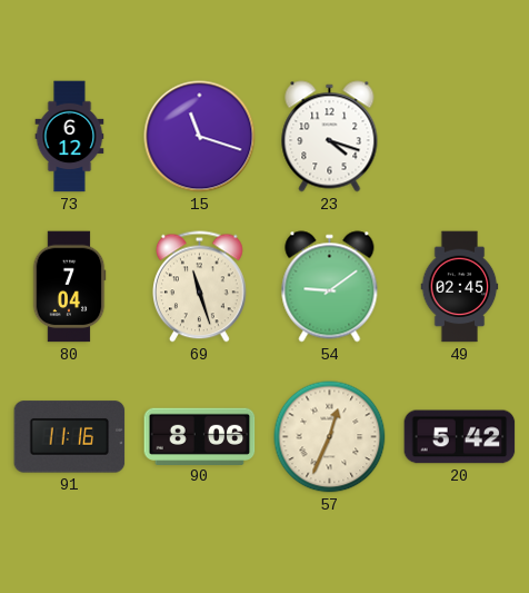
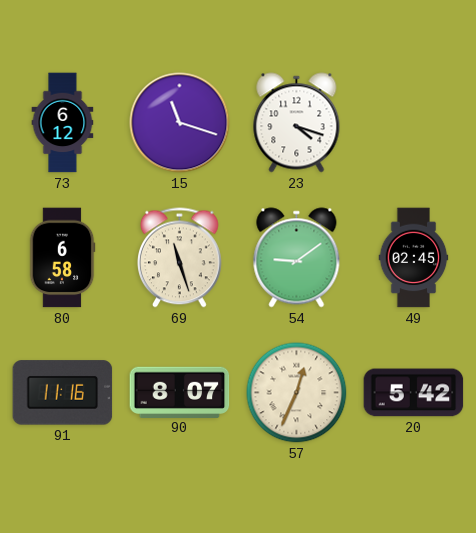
80: 7:04 -> 6:58
90: 8:06 -> 8:07
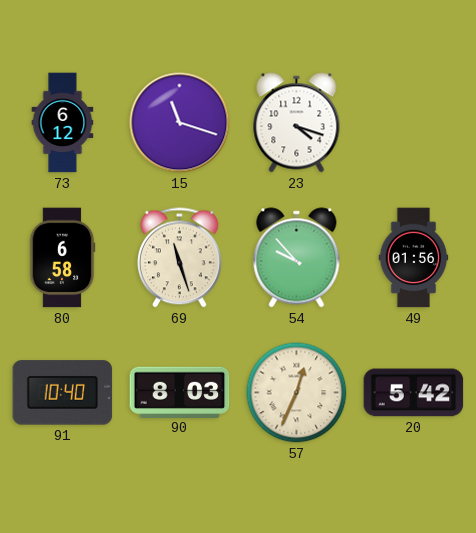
54: 9:09 -> 9:53
49: 02:45 -> 01:56
91: 11:16 -> 10:40
90: 8:07 -> 8:03
